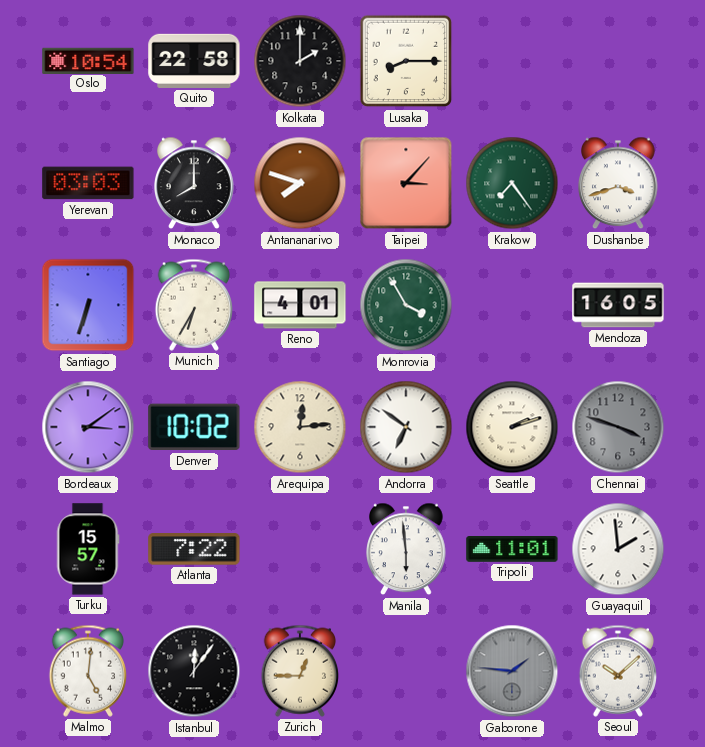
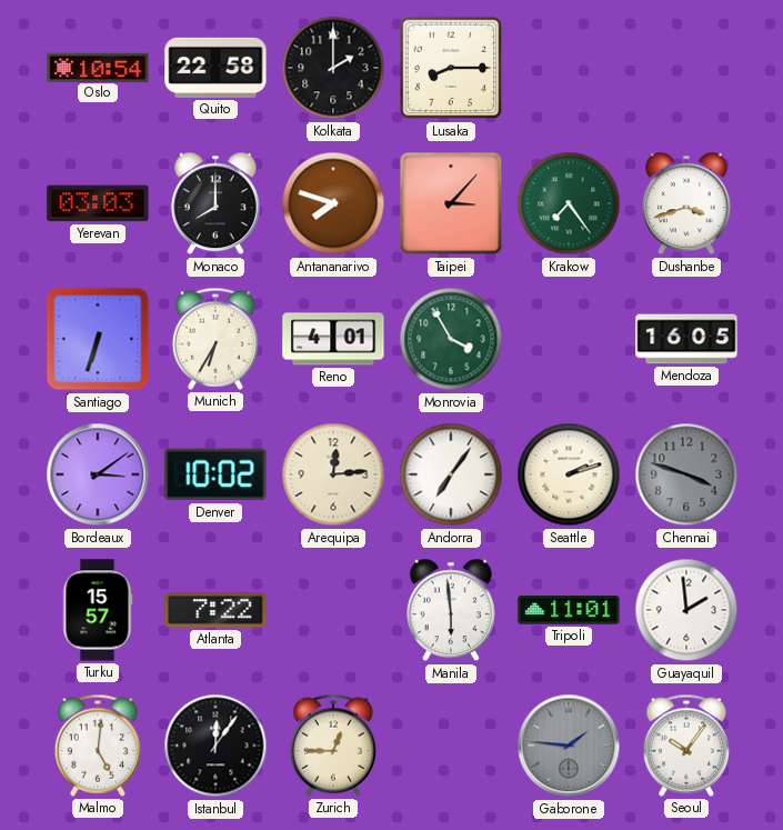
Andorra: 6:51 -> 7:06
Seoul: 10:08 -> 10:06
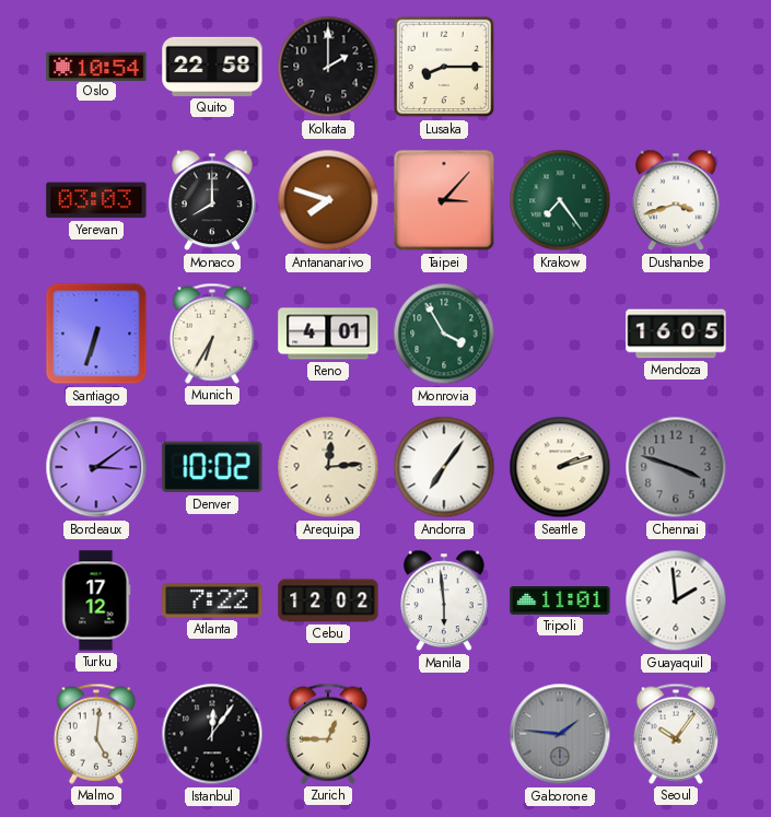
Turku: 15:57 -> 17:12
Cebu: none -> 12:02
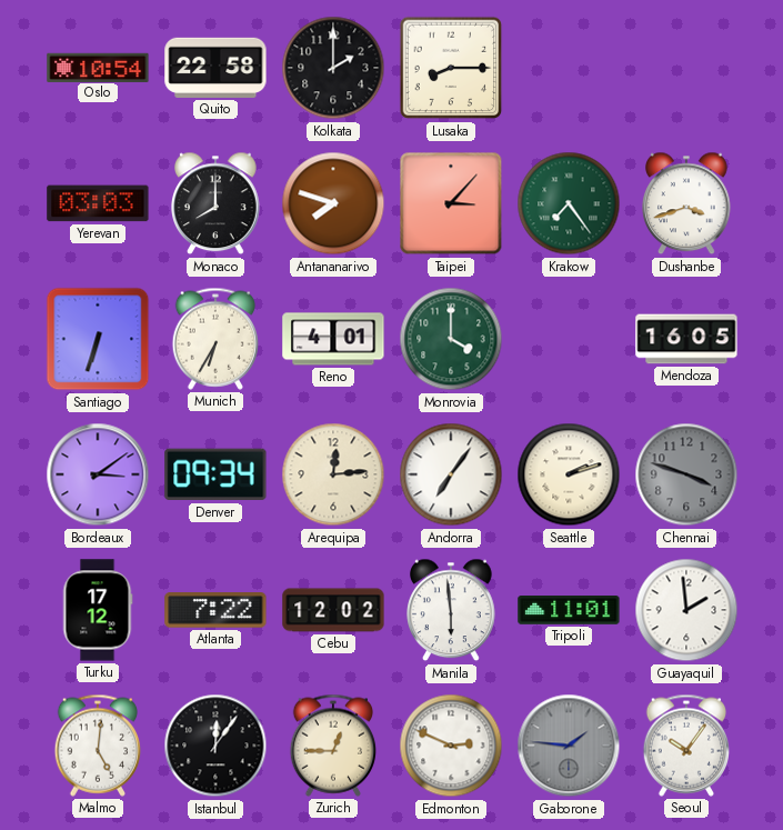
Monrovia: 3:55 -> 4:00
Denver: 10:02 -> 09:34
Edmonton: none -> 2:49
